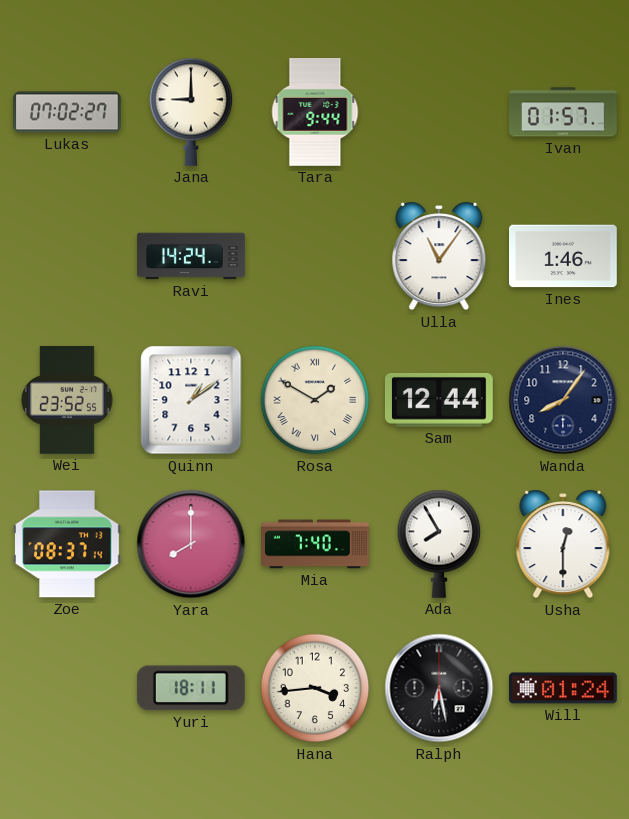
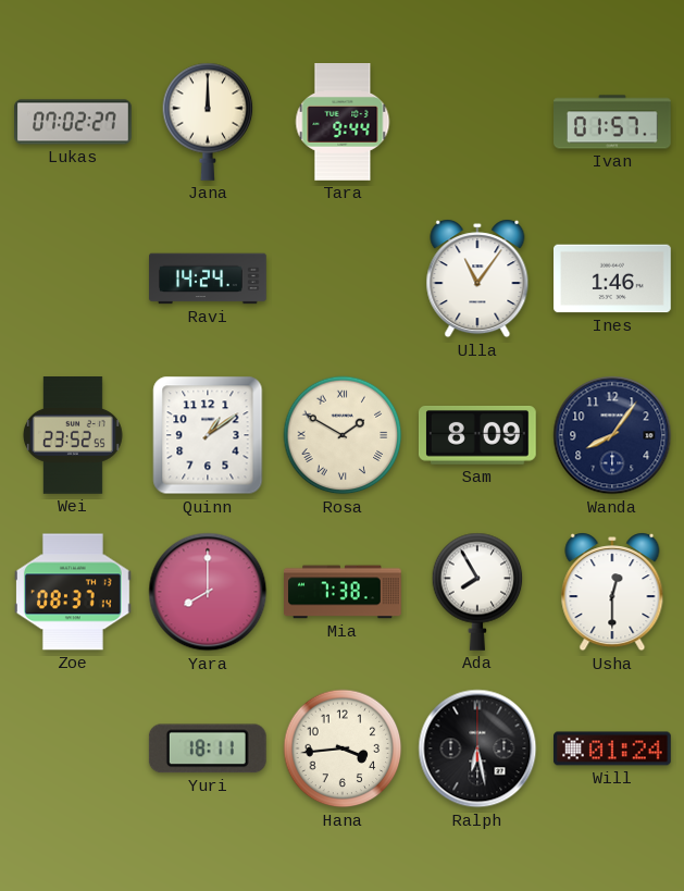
Jana: 9:00 -> 12:00
Sam: 12:44 -> 8:09
Mia: 7:40 -> 7:38
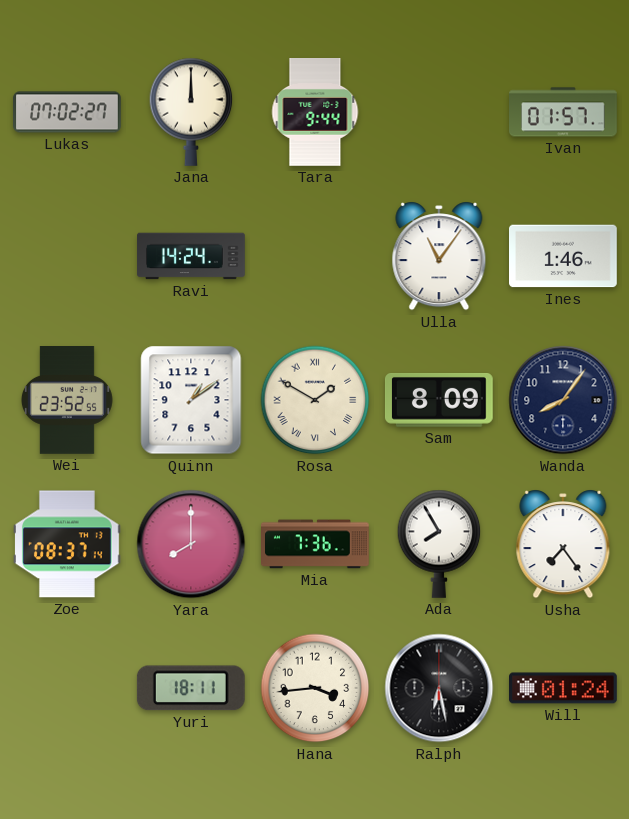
Mia: 7:38 -> 7:36
Usha: 12:30 -> 7:24
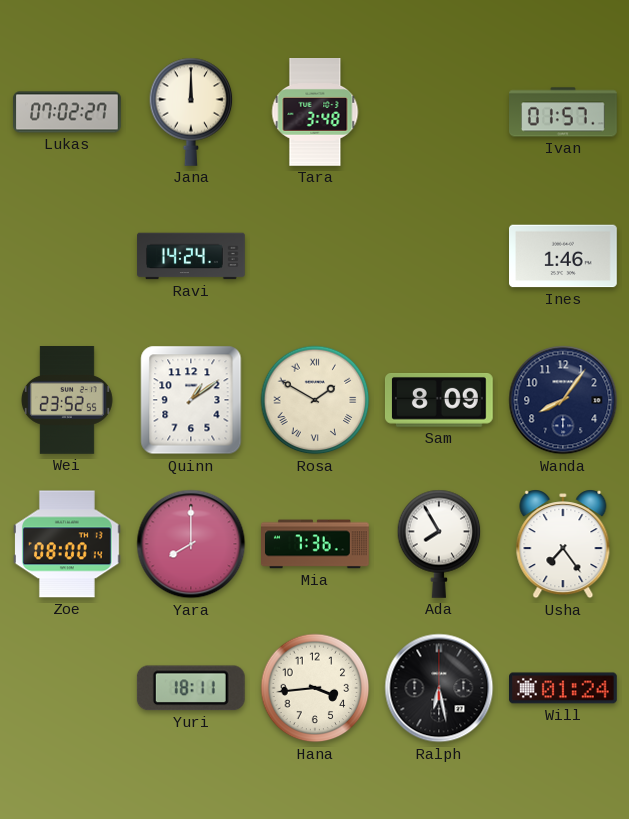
Tara: 9:44 -> 3:48
Ulla: 11:06 -> none
Zoe: 08:37 -> 08:00
